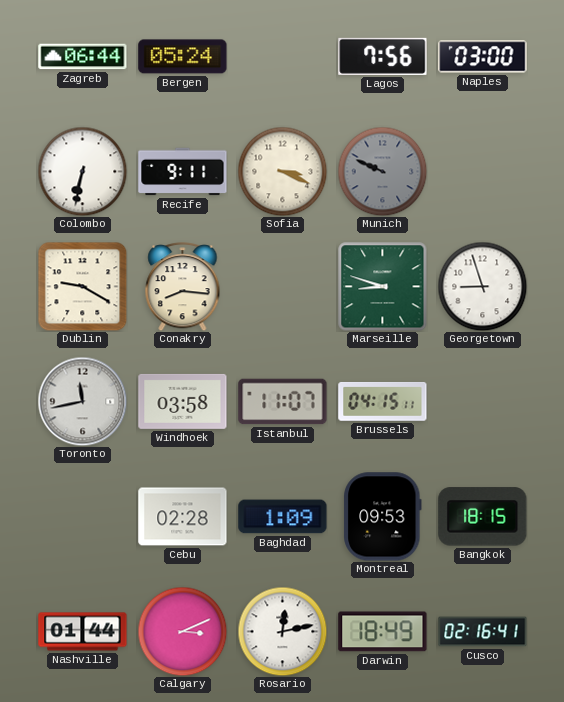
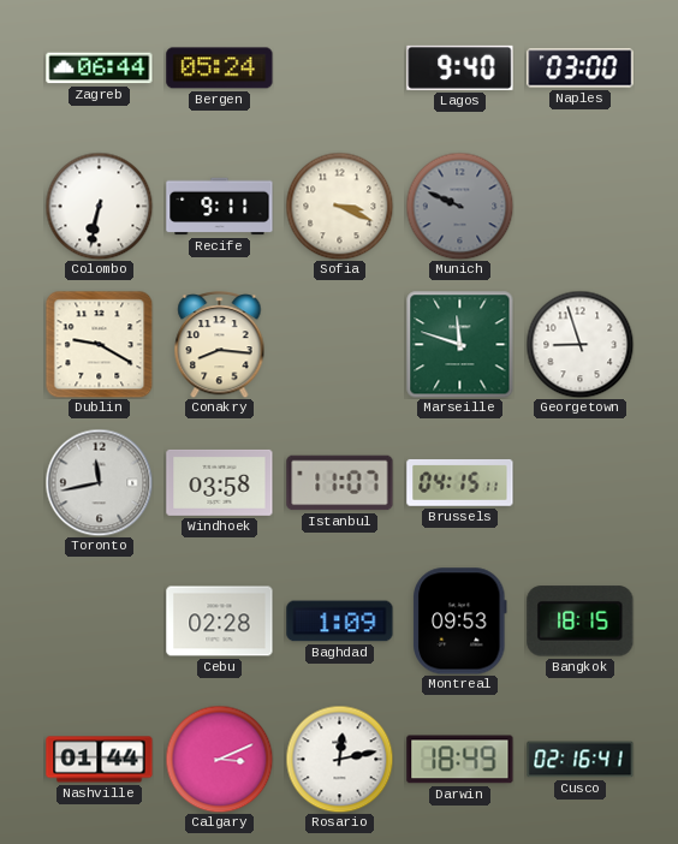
Lagos: 7:56 -> 9:40
Marseille: 8:48 -> 11:48
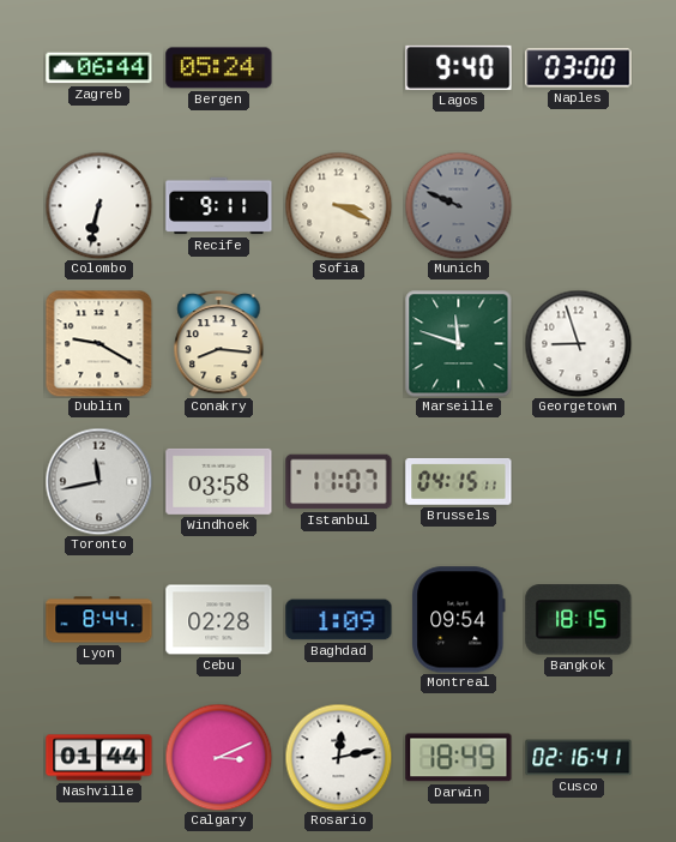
Lyon: none -> 8:44
Montreal: 09:53 -> 09:54
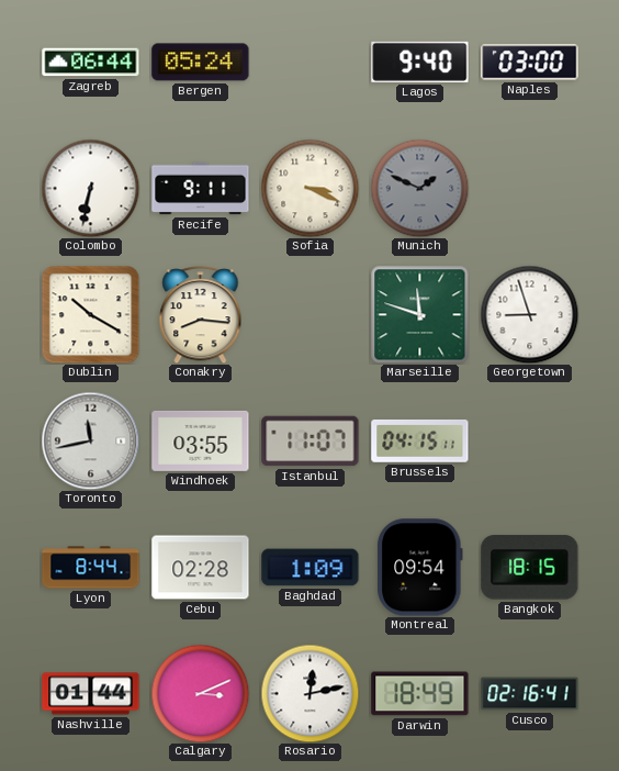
Munich: 9:49 -> 1:49
Dublin: 9:20 -> 10:20
Windhoek: 03:58 -> 03:55
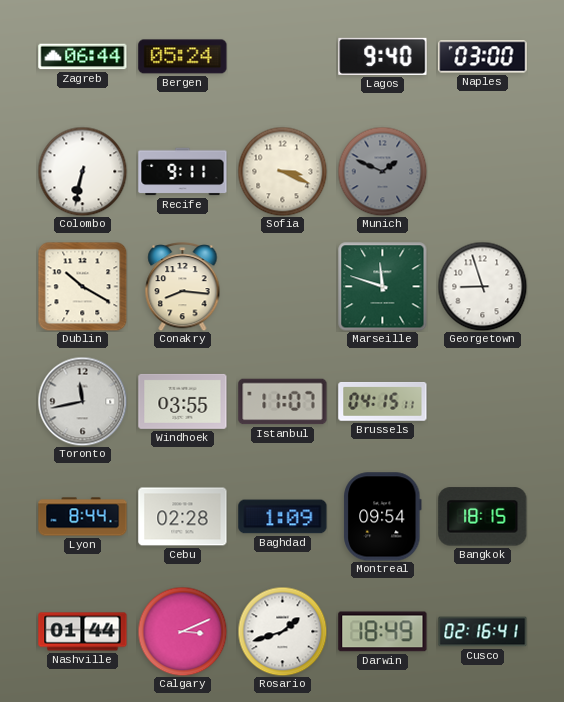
Rosario: 12:13 -> 1:42
